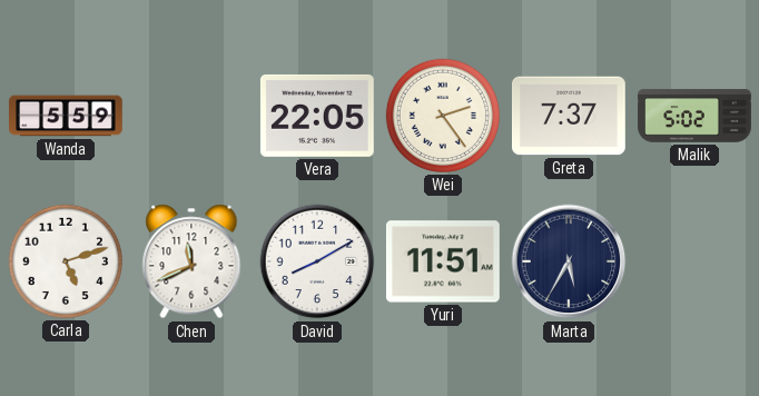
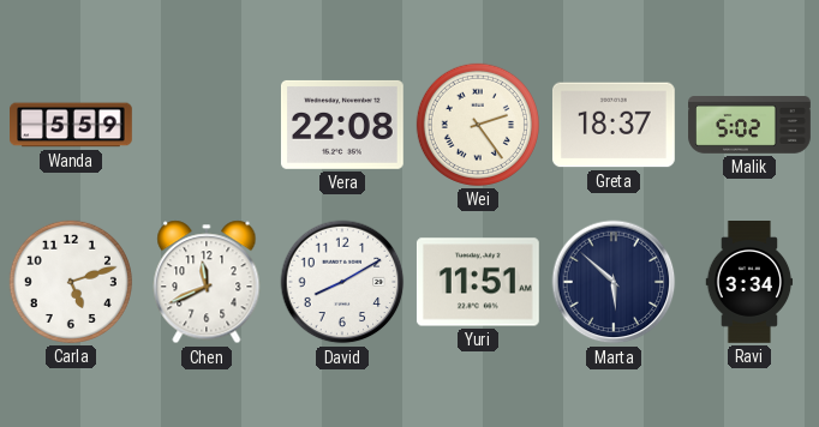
Vera: 22:05 -> 22:08
Greta: 7:37 -> 18:37
Marta: 5:35 -> 5:52
Ravi: none -> 3:34
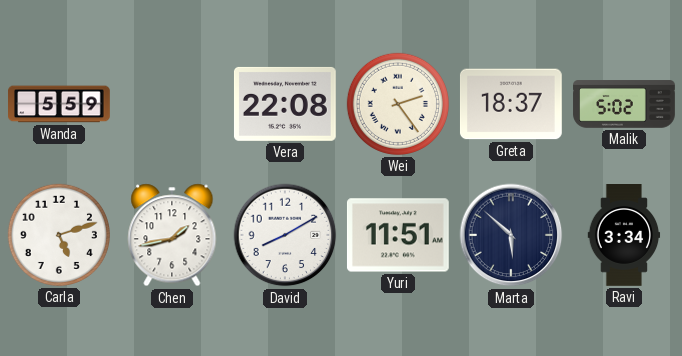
Chen: 11:41 -> 1:43
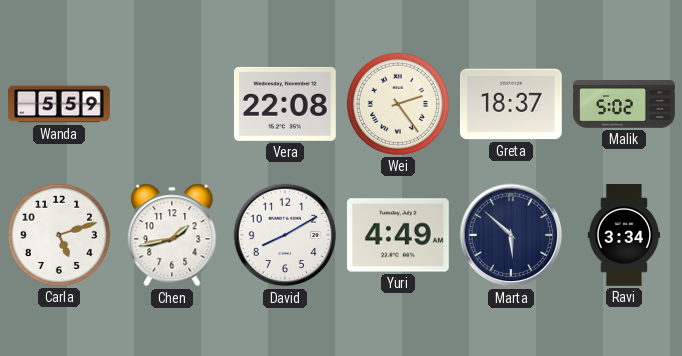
Yuri: 11:51 -> 4:49
